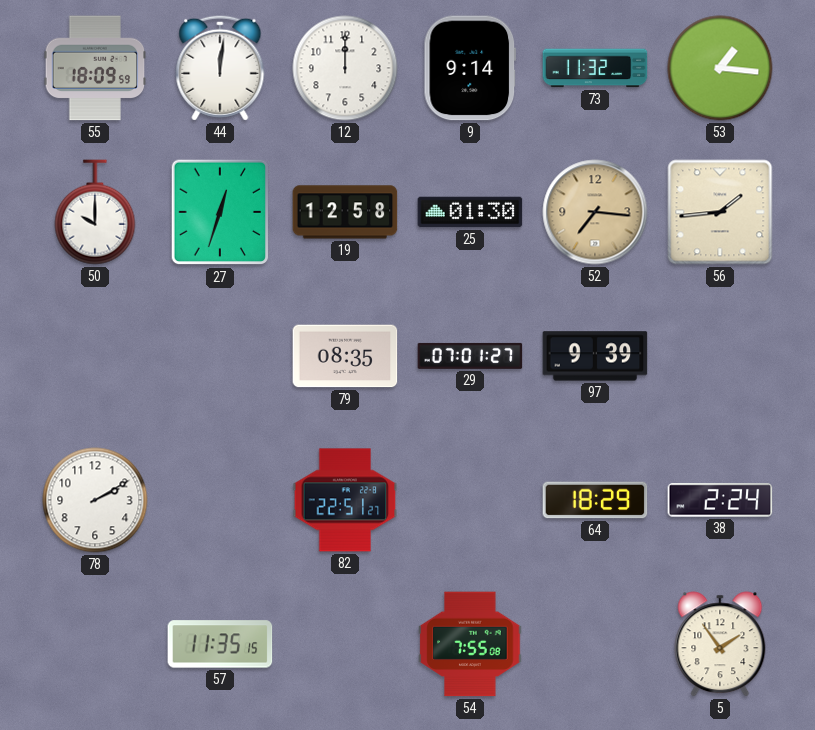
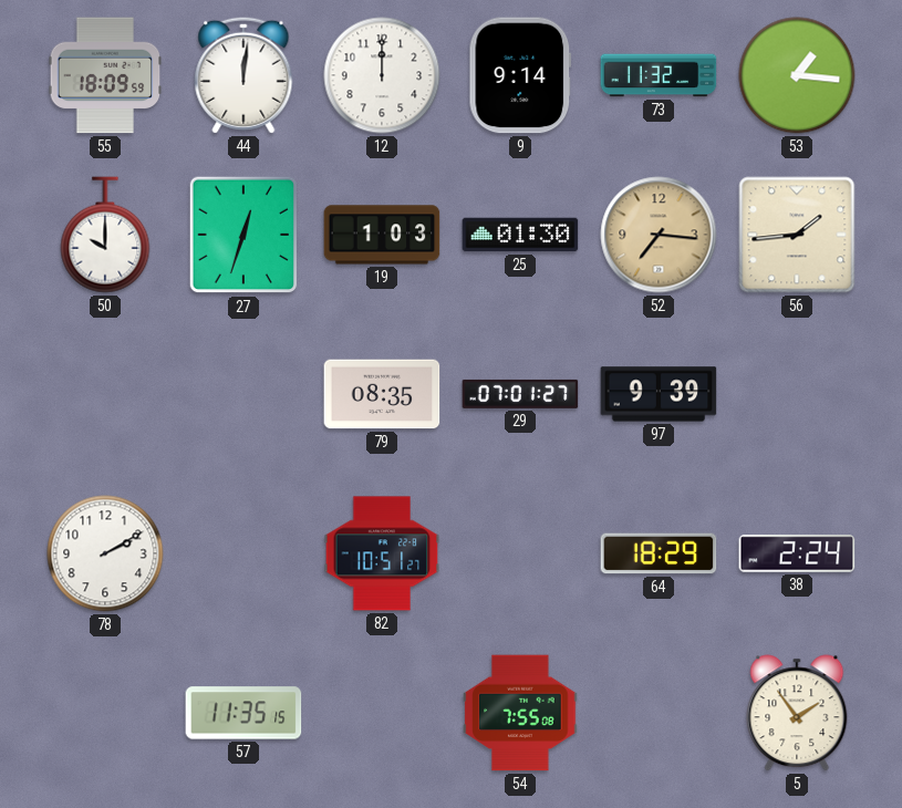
19: 12:58 -> 1:03
82: 22:51 -> 10:51
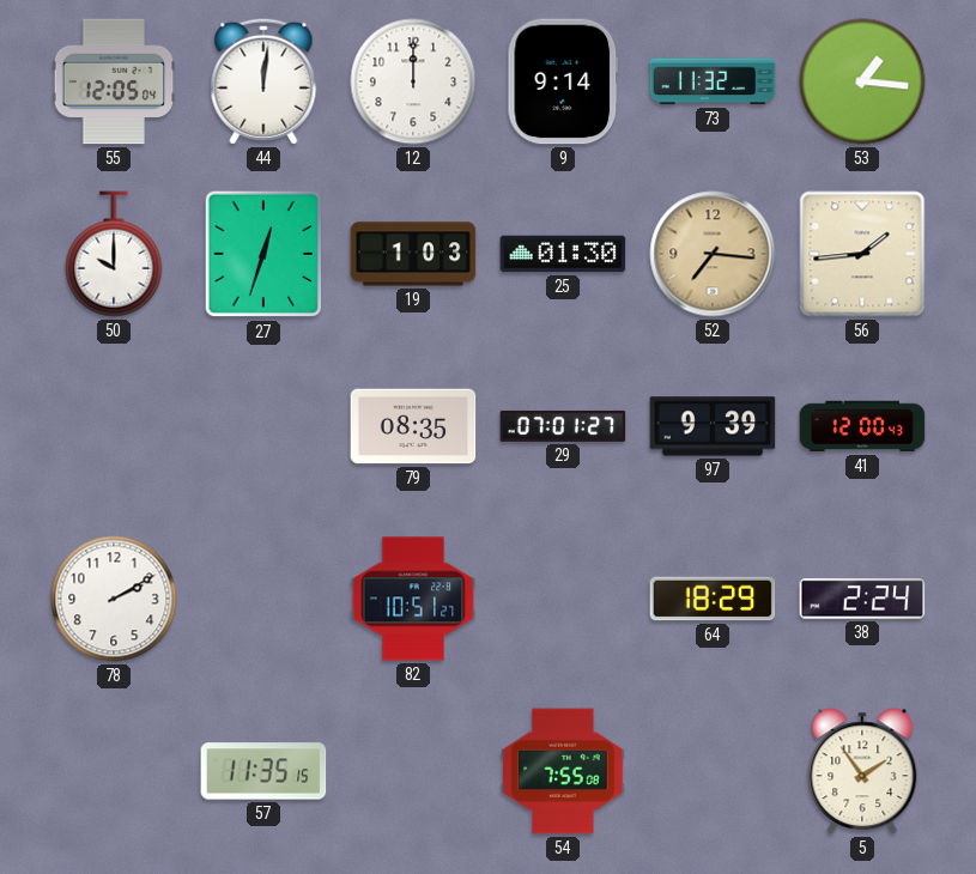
55: 18:09 -> 12:05
41: none -> 12:00
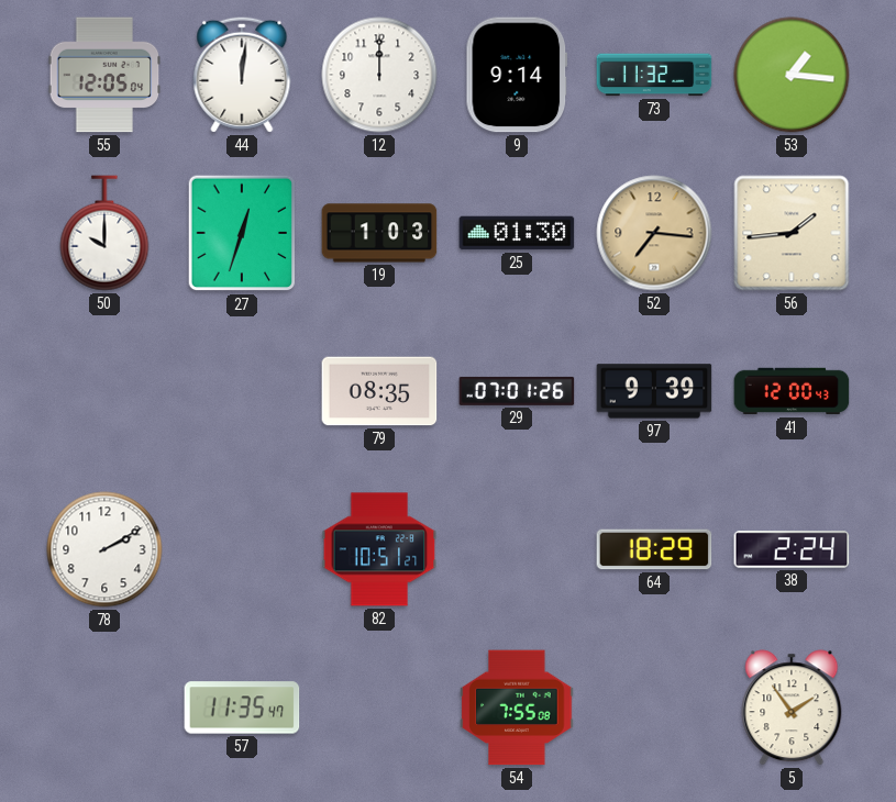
29: 07:01:27 -> 07:01:26
57: 11:35:15 -> 11:35:47
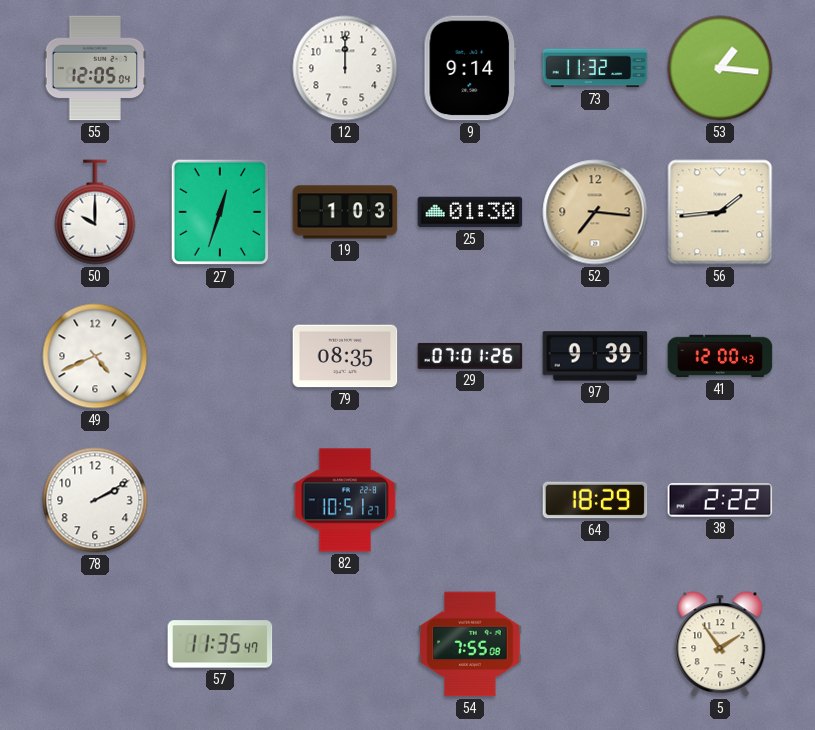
44: 12:01 -> none
49: none -> 4:41
38: 2:24 -> 2:22
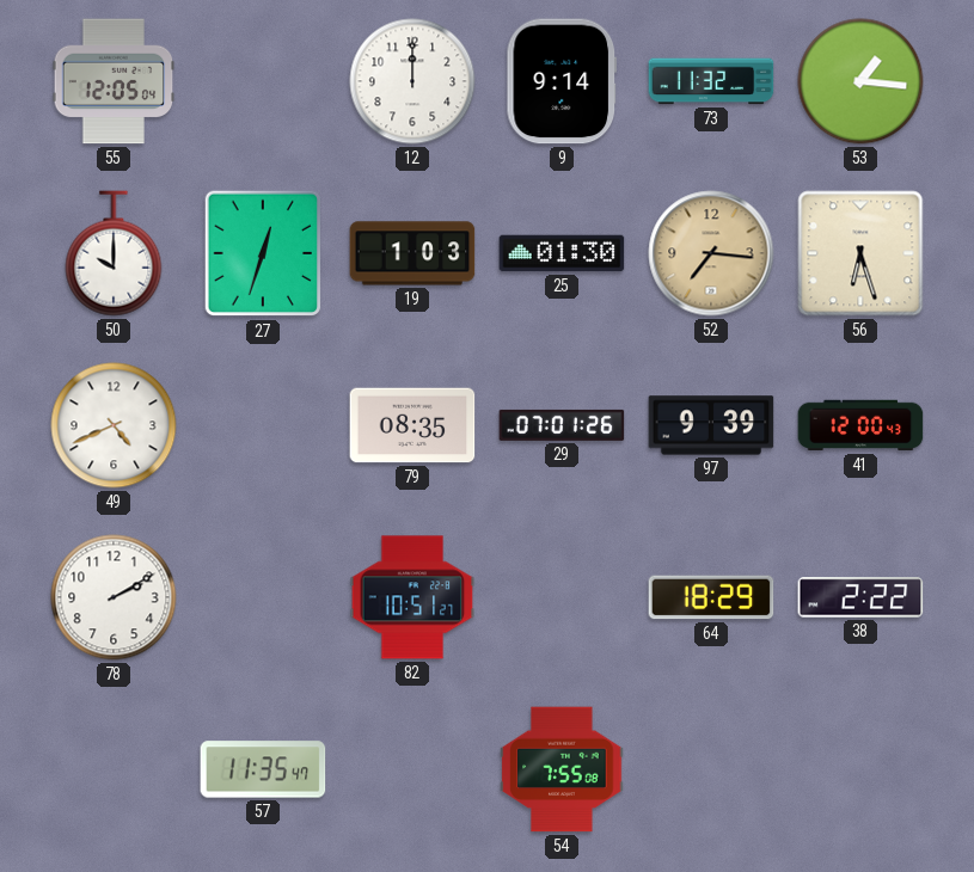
56: 1:44 -> 6:27
5: 1:54 -> none
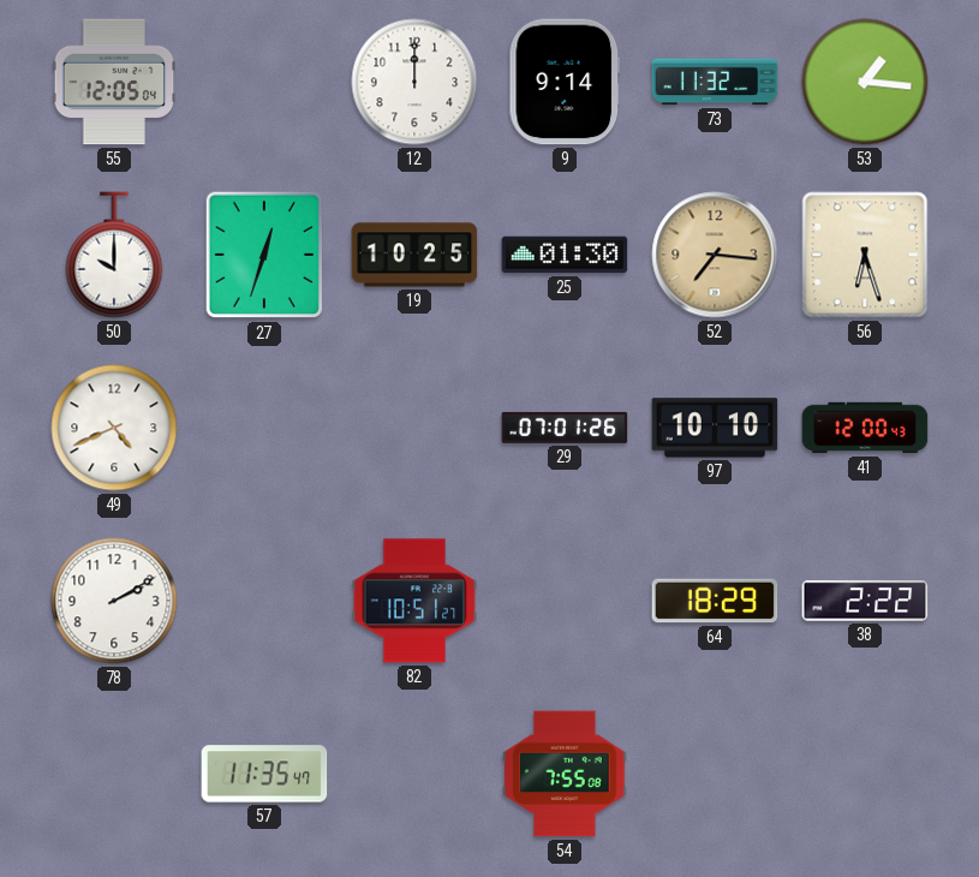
19: 1:03 -> 10:25
79: 08:35 -> none
97: 9:39 -> 10:10
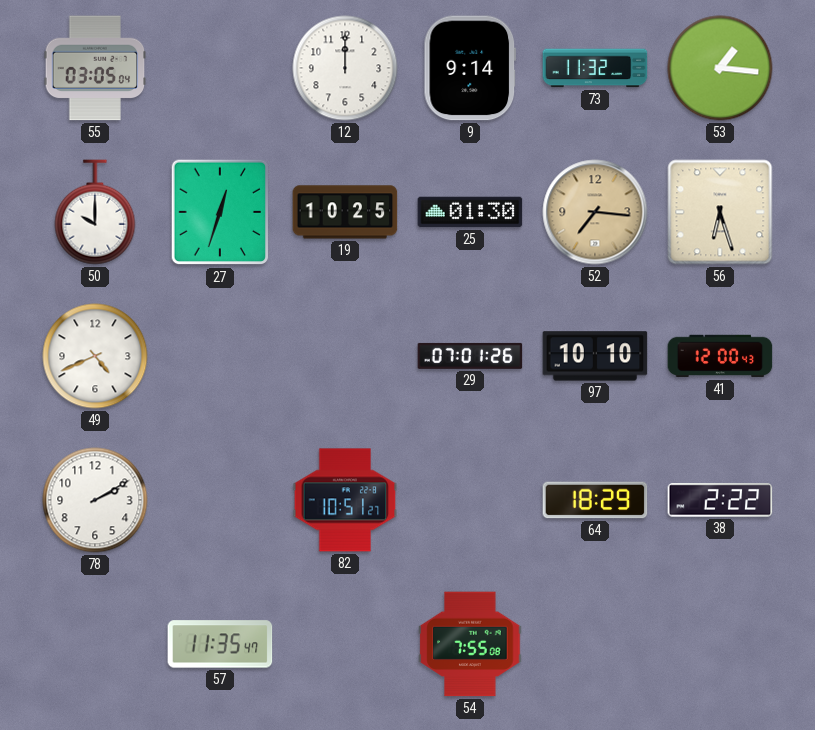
55: 12:05 -> 03:05
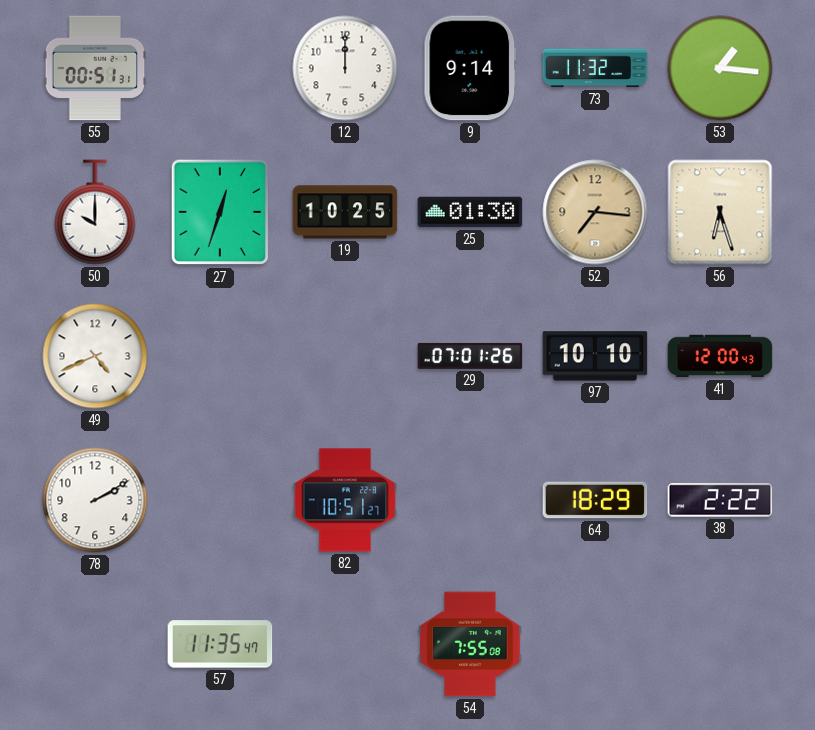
55: 03:05 -> 00:51
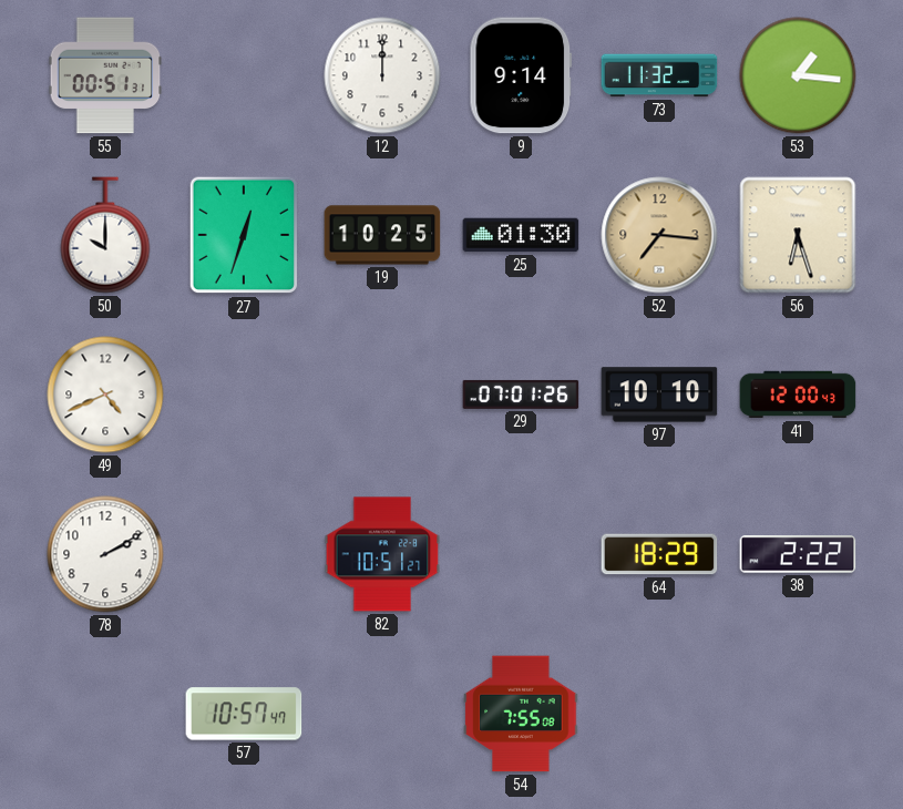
57: 11:35 -> 10:57
